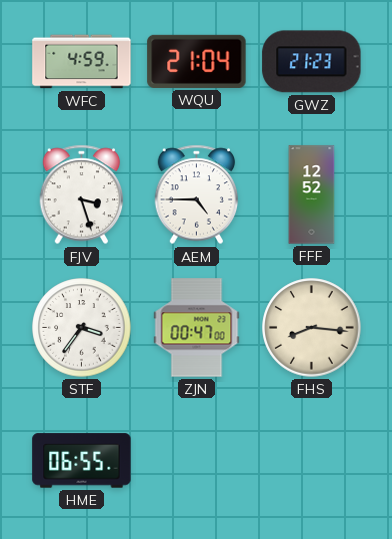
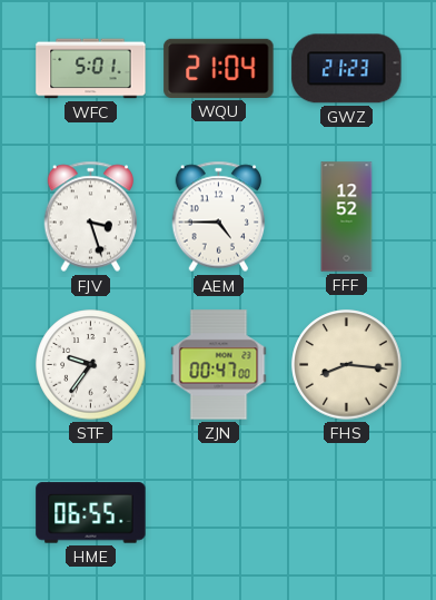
WFC: 4:59 -> 5:01
STF: 3:36 -> 9:36
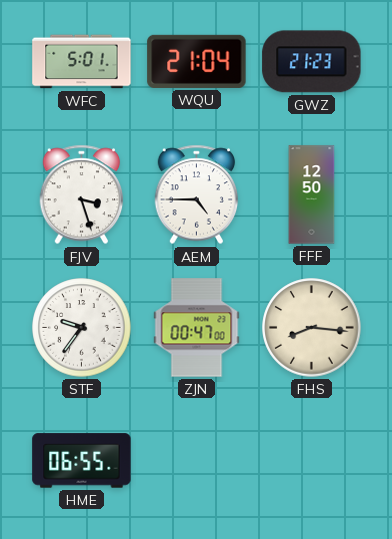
FFF: 12:52 -> 12:50
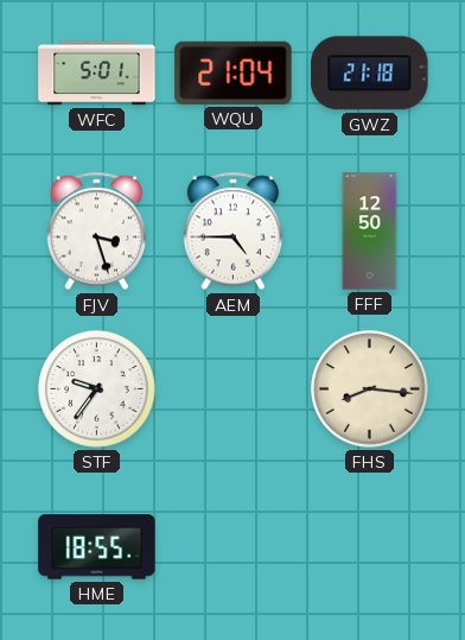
GWZ: 21:23 -> 21:18
ZJN: 00:47 -> none
HME: 06:55 -> 18:55
